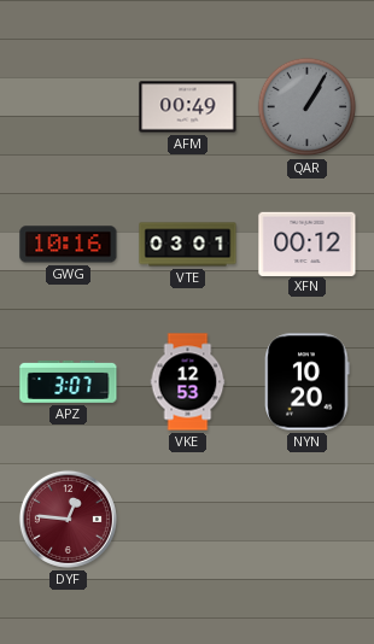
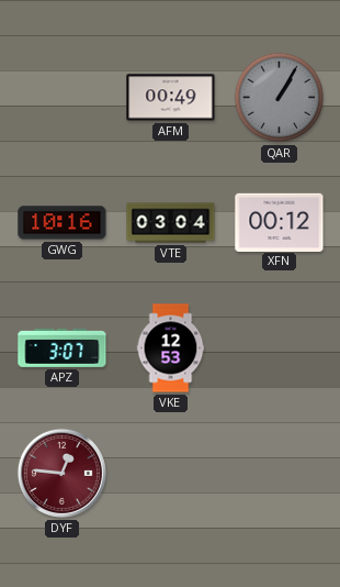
VTE: 03:01 -> 03:04
NYN: 10:20 -> none
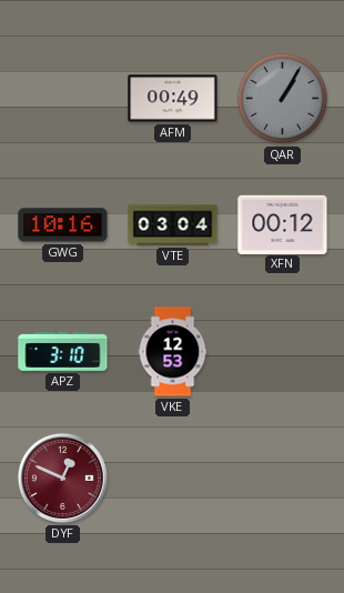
APZ: 3:07 -> 3:10
DYF: 12:46 -> 12:49
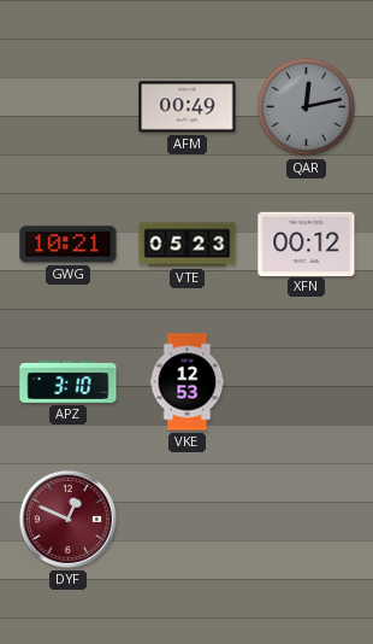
QAR: 1:05 -> 12:13
GWG: 10:16 -> 10:21
VTE: 03:04 -> 05:23
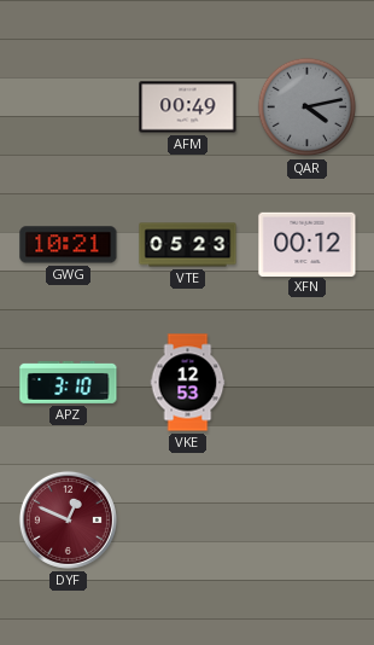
QAR: 12:13 -> 4:13
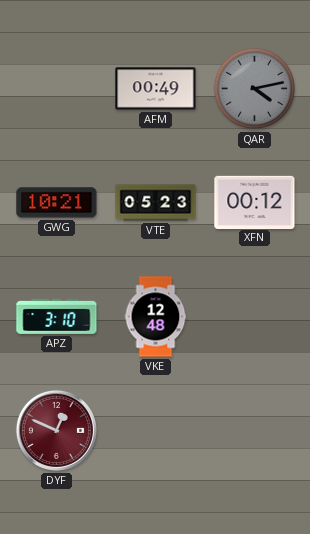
VKE: 12:53 -> 12:48
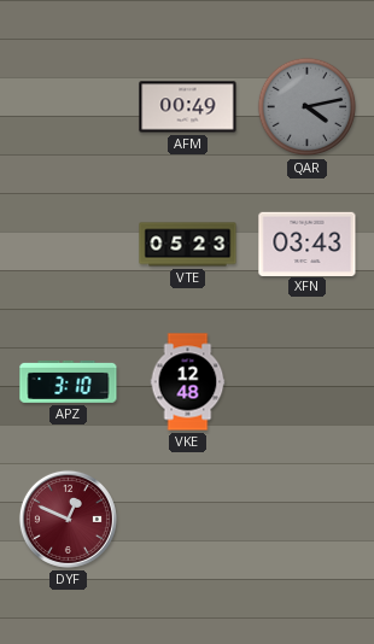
GWG: 10:21 -> none
XFN: 00:12 -> 03:43
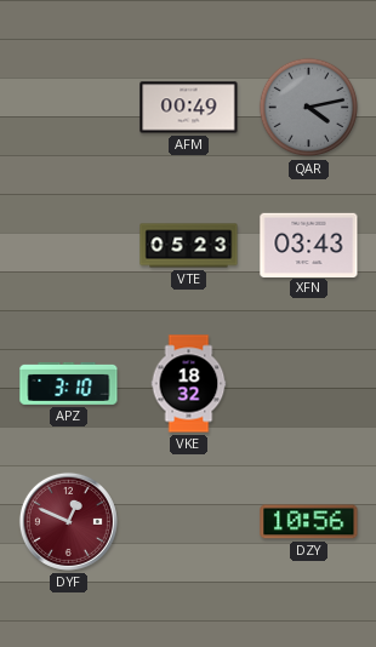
VKE: 12:48 -> 18:32
DZY: none -> 10:56
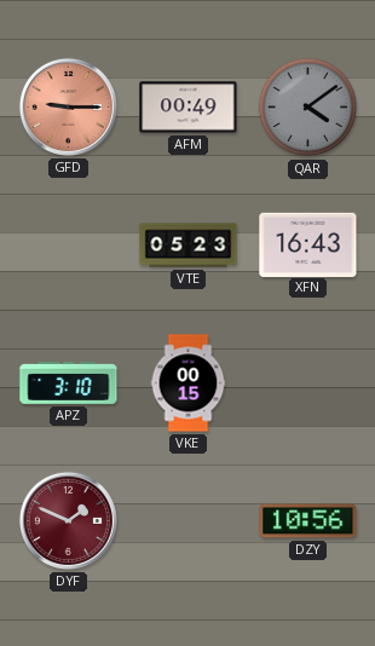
GFD: none -> 9:15
QAR: 4:13 -> 4:09
XFN: 03:43 -> 16:43
VKE: 18:32 -> 00:15
DYF: 12:49 -> 1:49
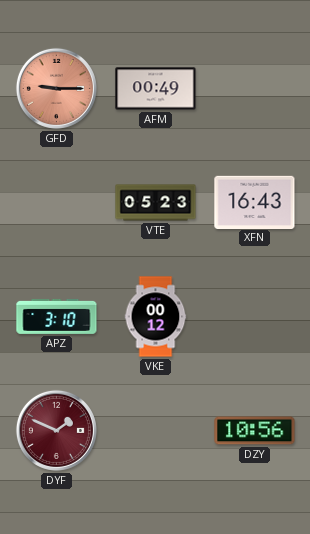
QAR: 4:09 -> none
VKE: 00:15 -> 00:12
